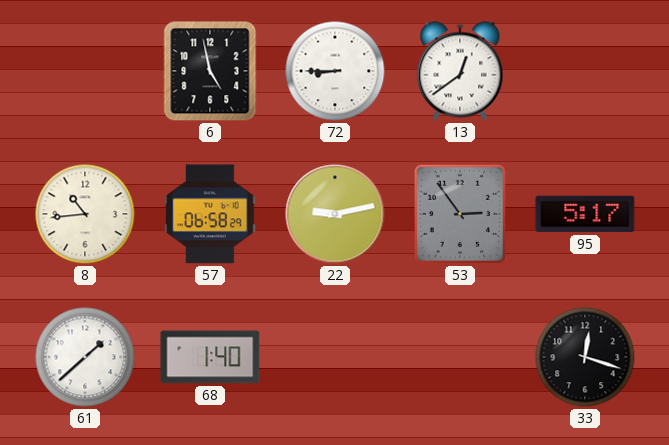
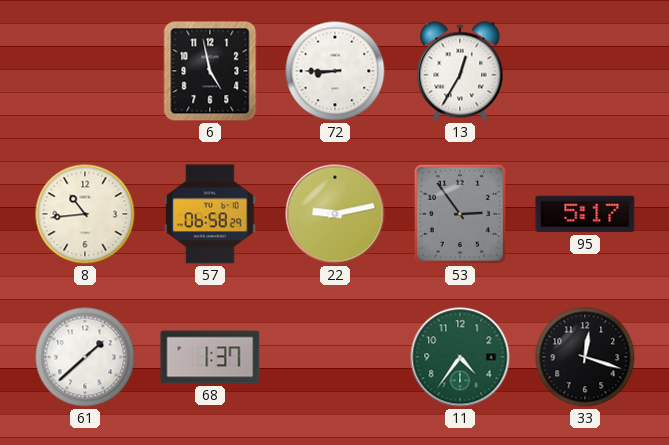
13: 12:39 -> 12:35
68: 1:40 -> 1:37
11: none -> 4:36
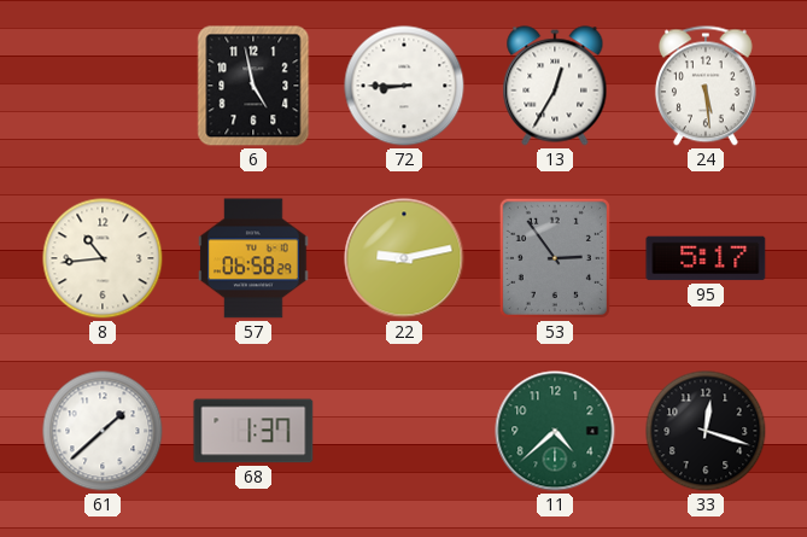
24: none -> 5:29
11: 4:36 -> 4:38
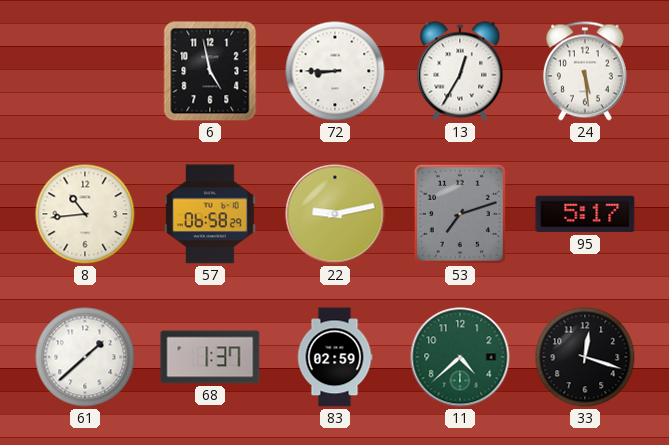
53: 2:54 -> 7:12
83: none -> 02:59
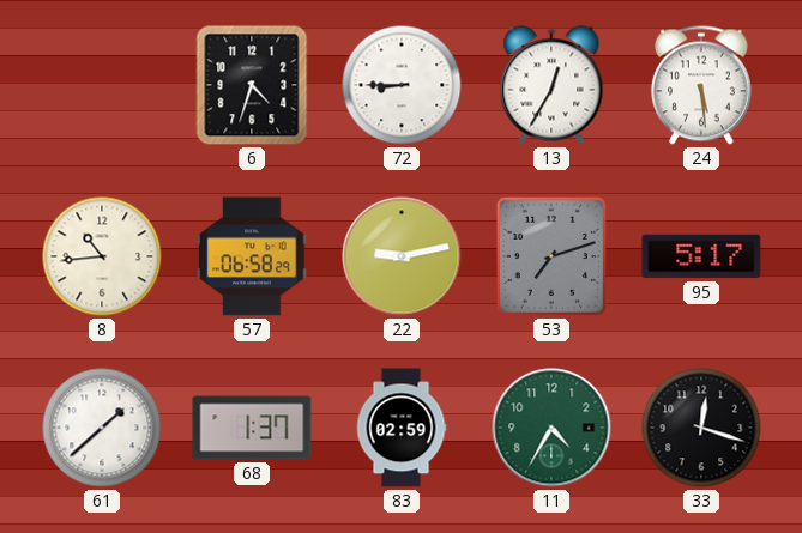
6: 4:58 -> 4:33
11: 4:38 -> 4:35
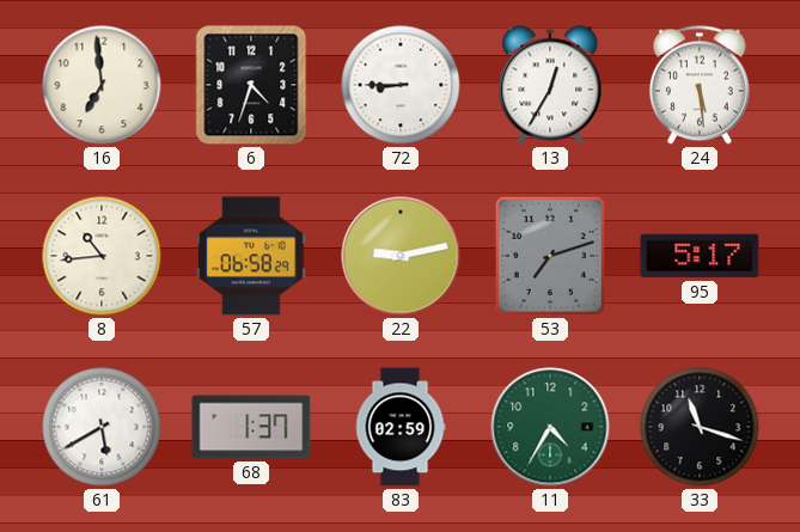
16: none -> 6:59
61: 1:38 -> 5:40
33: 12:18 -> 11:18
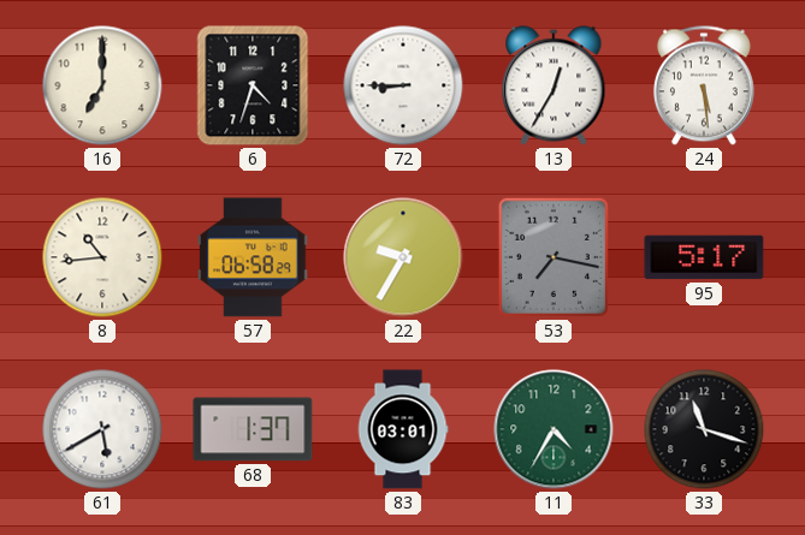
16: 6:59 -> 7:00
22: 9:13 -> 9:35
53: 7:12 -> 7:17
83: 02:59 -> 03:01
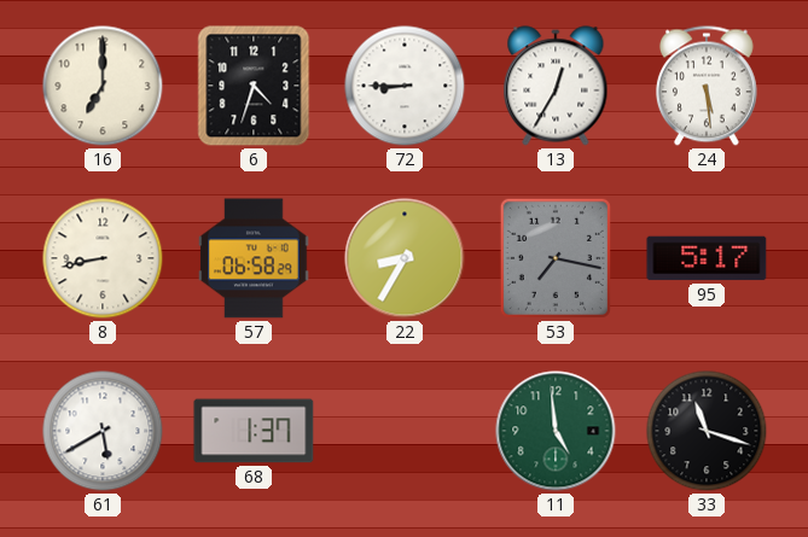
8: 10:44 -> 8:43
22: 9:35 -> 8:35
83: 03:01 -> none
11: 4:35 -> 4:59
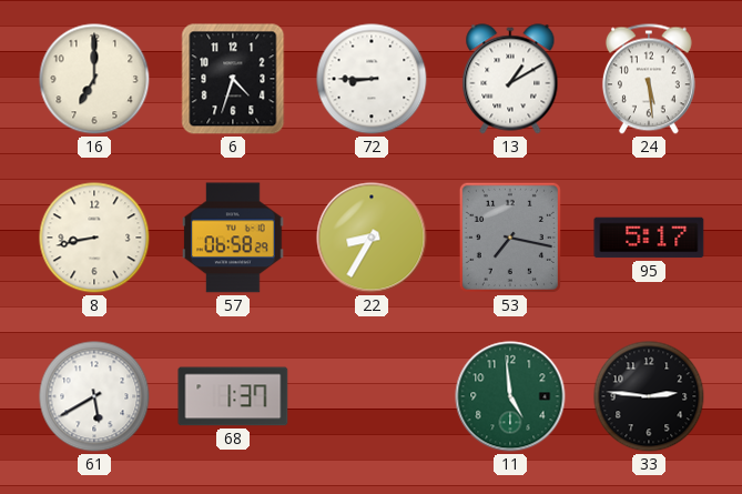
13: 12:35 -> 1:10
33: 11:18 -> 2:46
